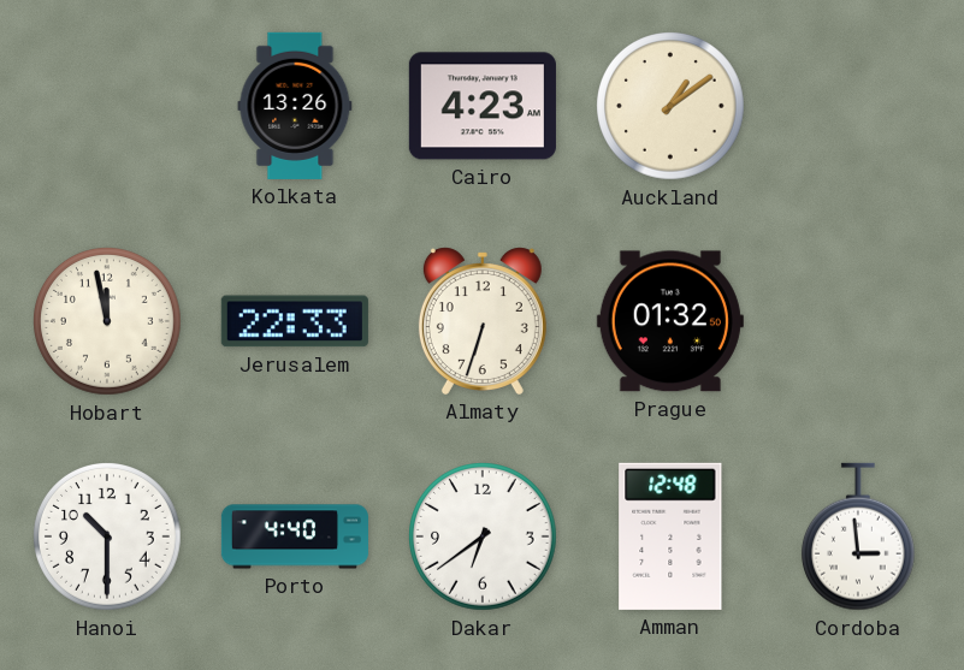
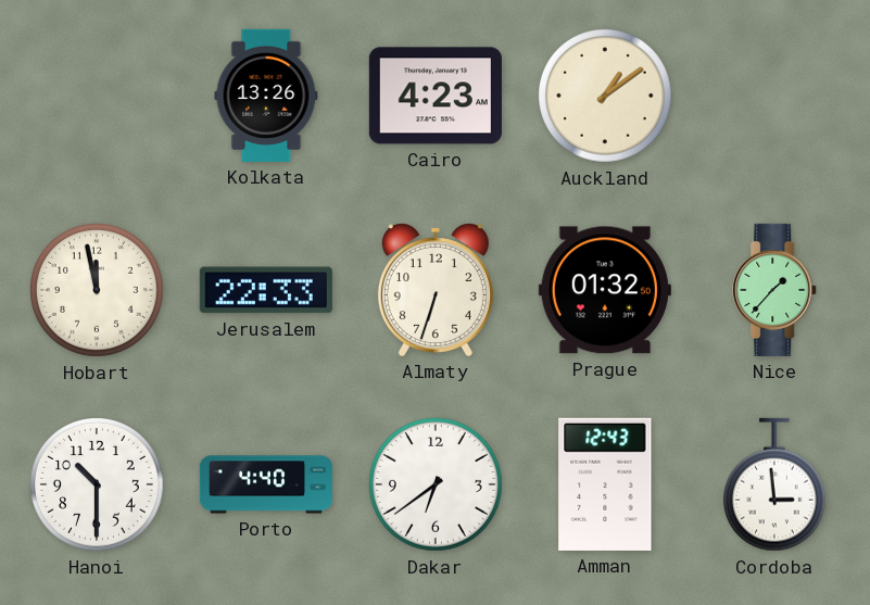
Nice: none -> 1:37
Amman: 12:48 -> 12:43
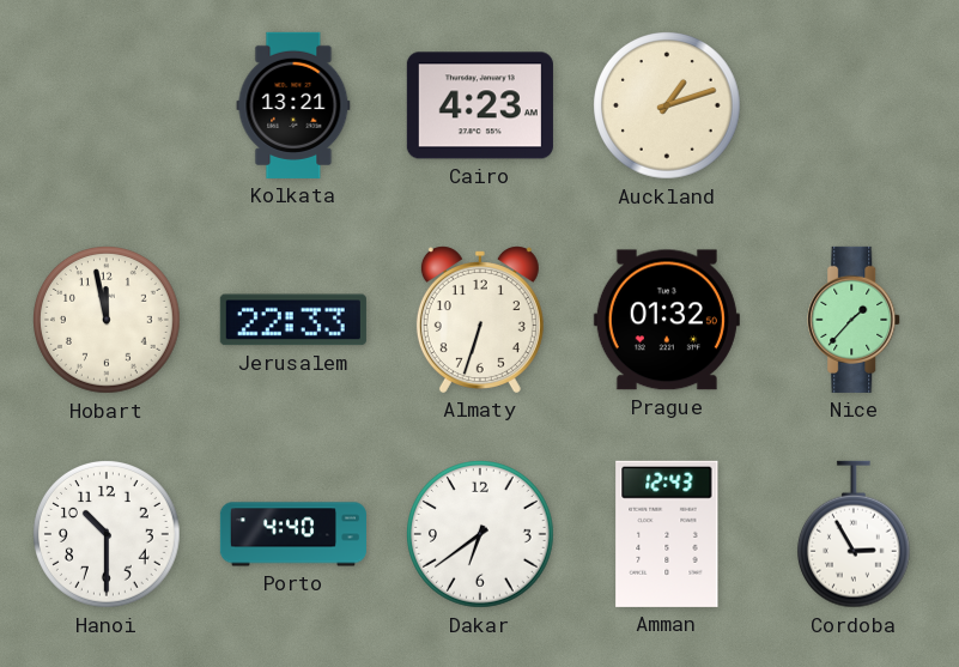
Kolkata: 13:26 -> 13:21
Auckland: 1:09 -> 1:12
Cordoba: 2:59 -> 2:55
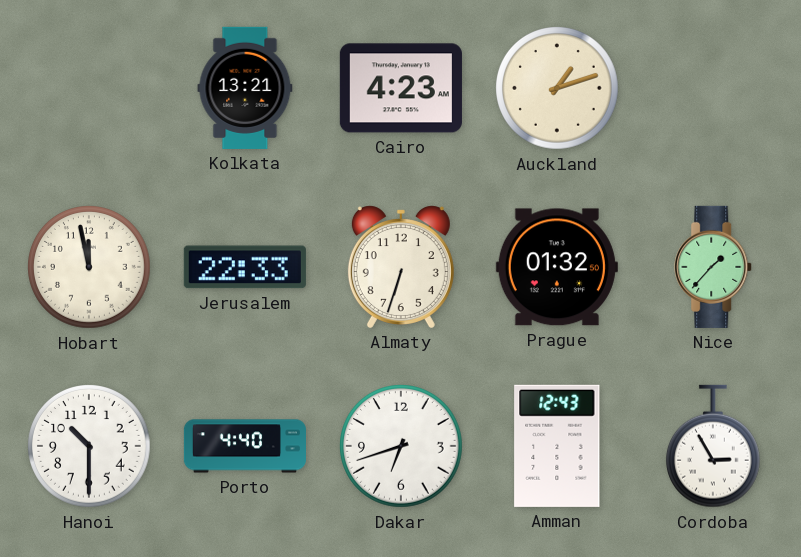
Dakar: 6:39 -> 6:42
